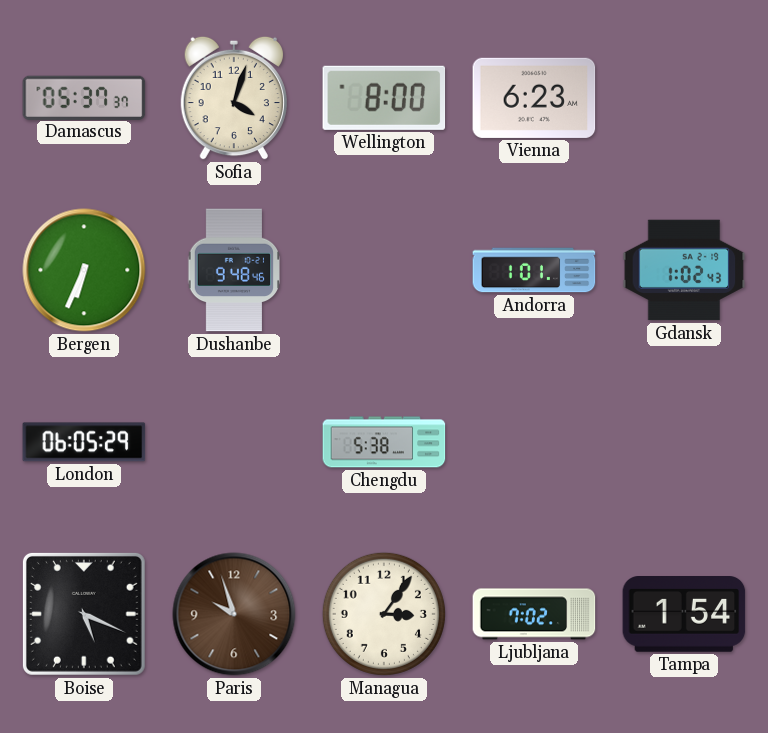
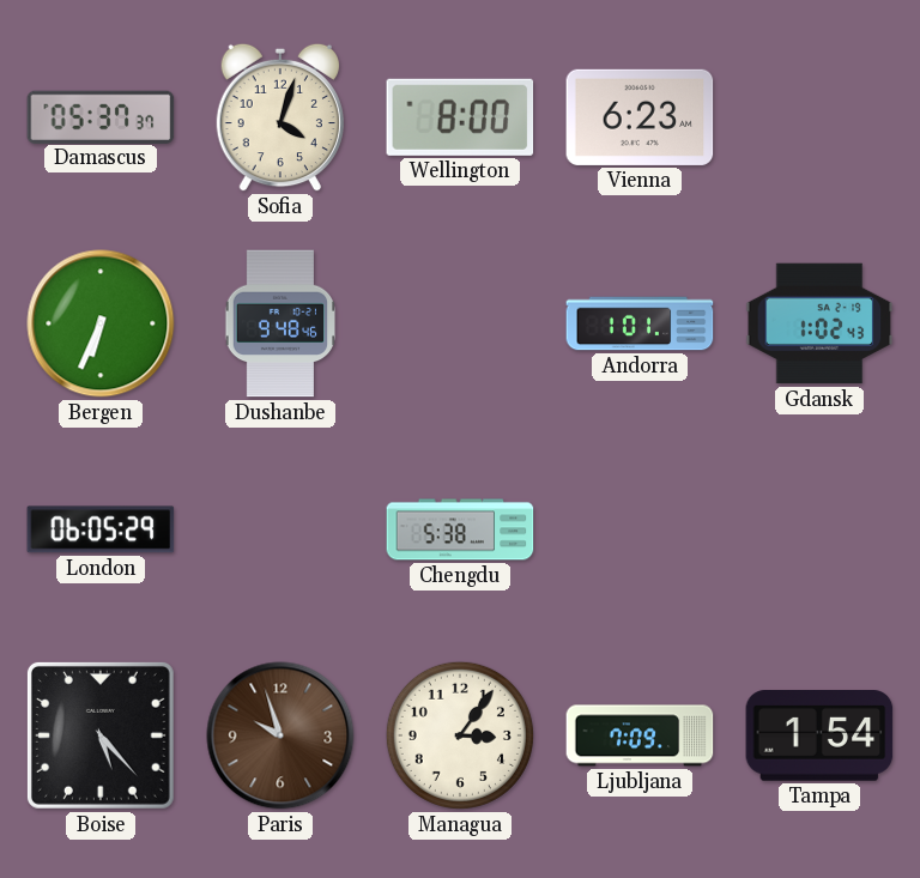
Boise: 5:19 -> 5:23
Ljubljana: 7:02 -> 7:09
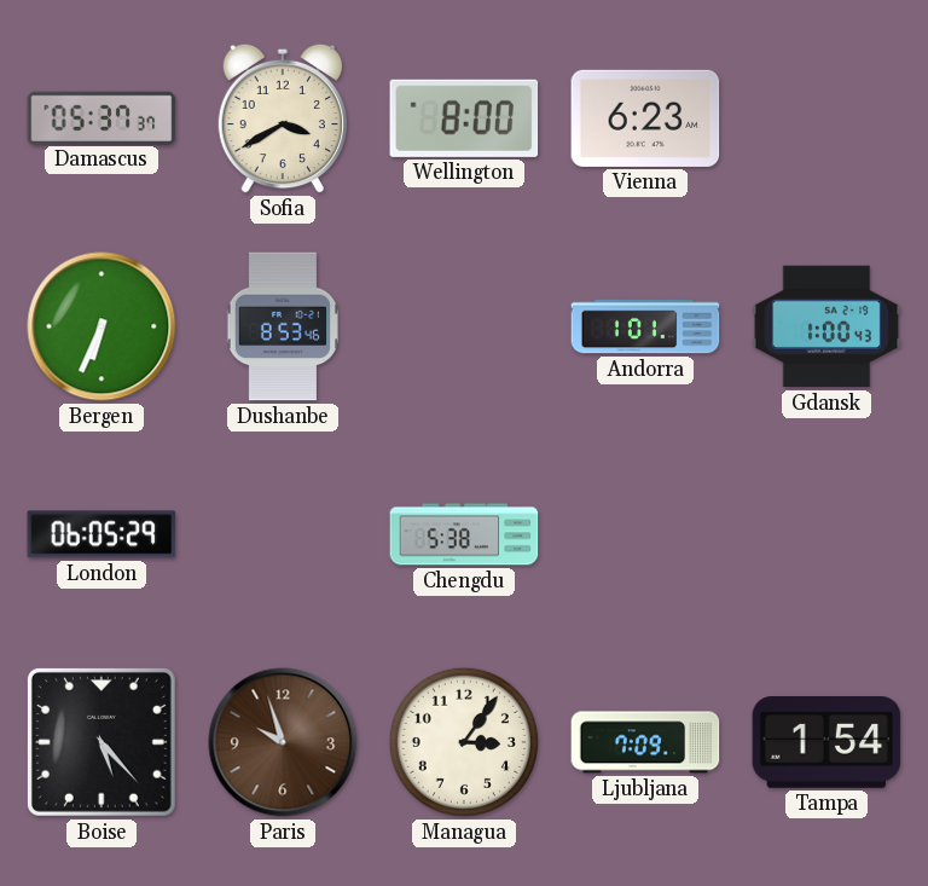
Sofia: 4:03 -> 3:40
Dushanbe: 9:48 -> 8:53
Gdansk: 1:02 -> 1:00
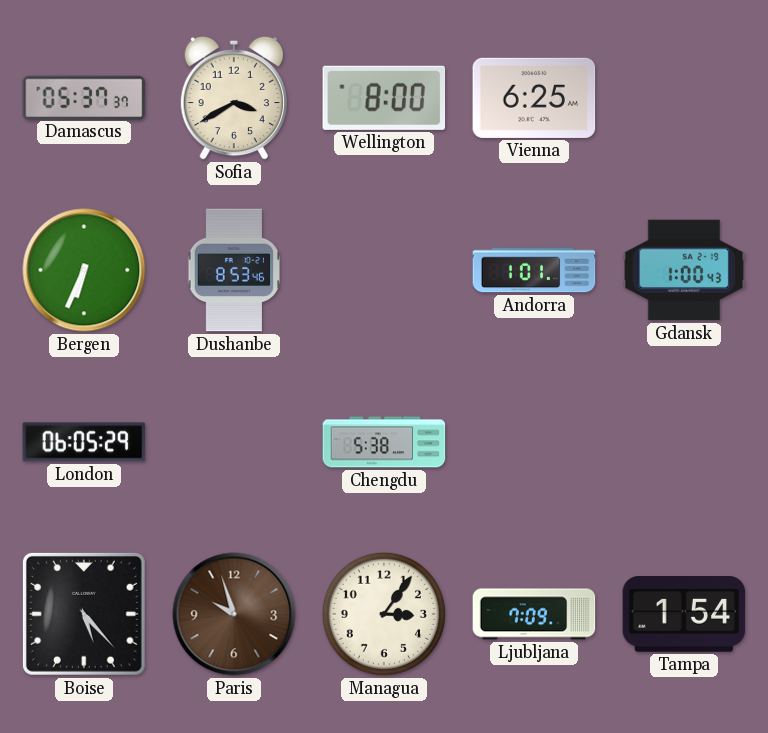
Vienna: 6:23 -> 6:25
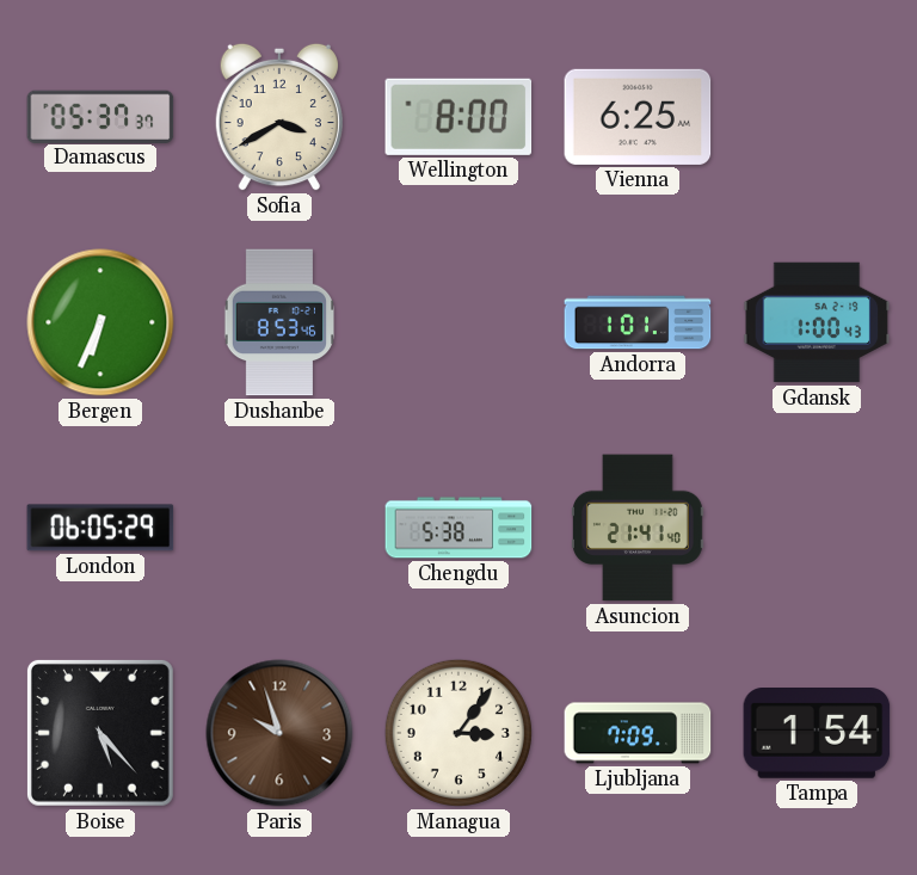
Asuncion: none -> 21:41
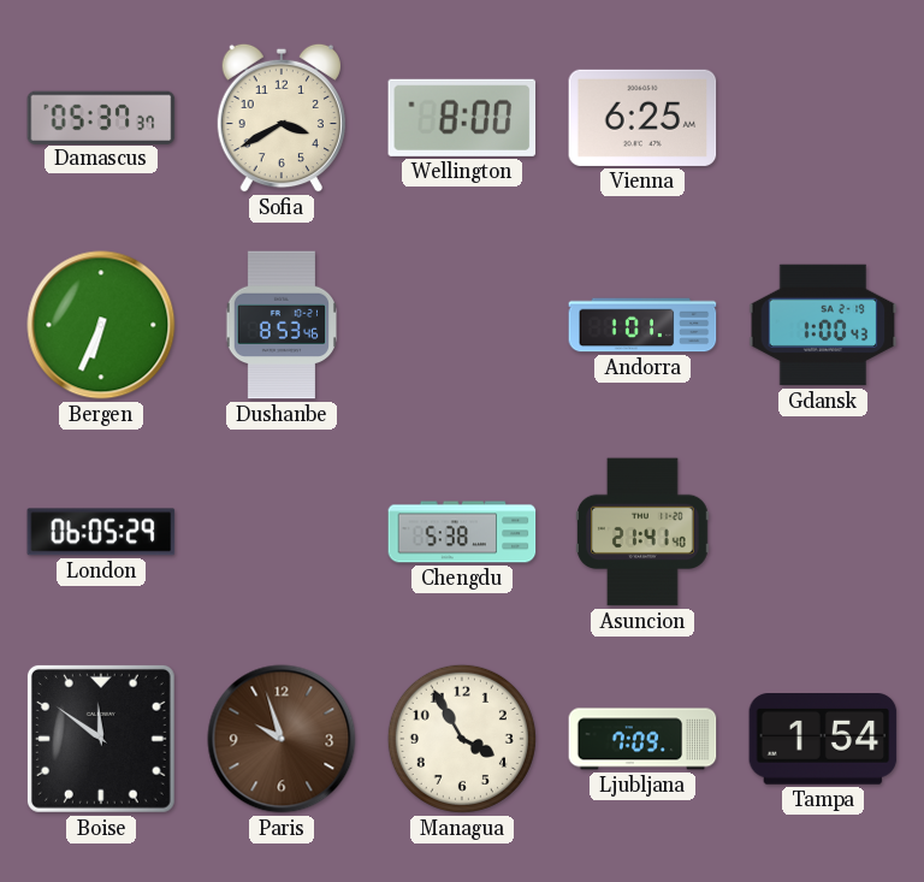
Boise: 5:23 -> 11:51
Managua: 3:06 -> 3:55
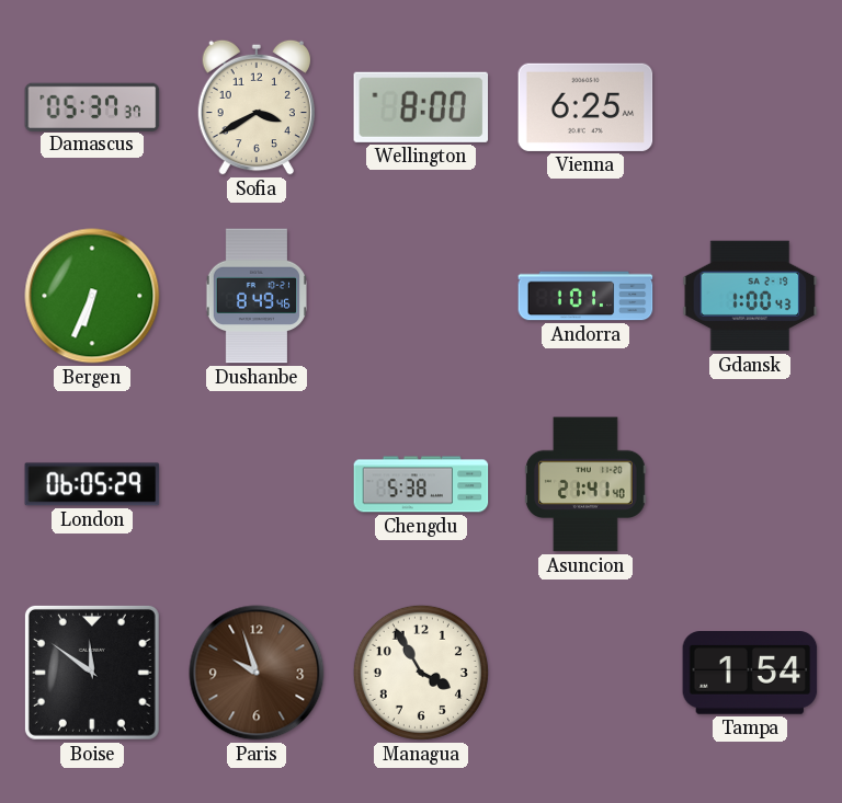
Dushanbe: 8:53 -> 8:49
Ljubljana: 7:09 -> none
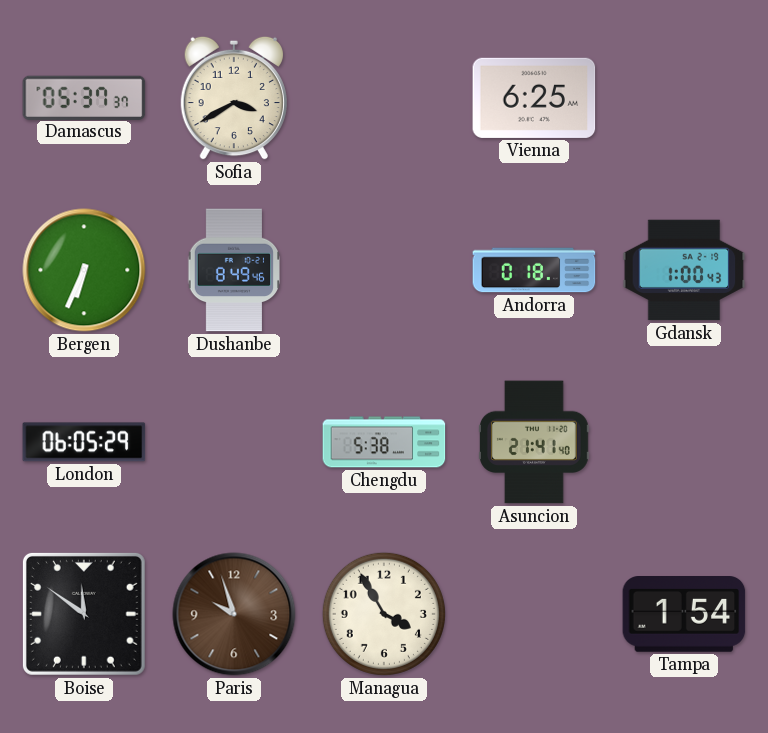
Wellington: 8:00 -> none
Andorra: 1:01 -> 0:18
